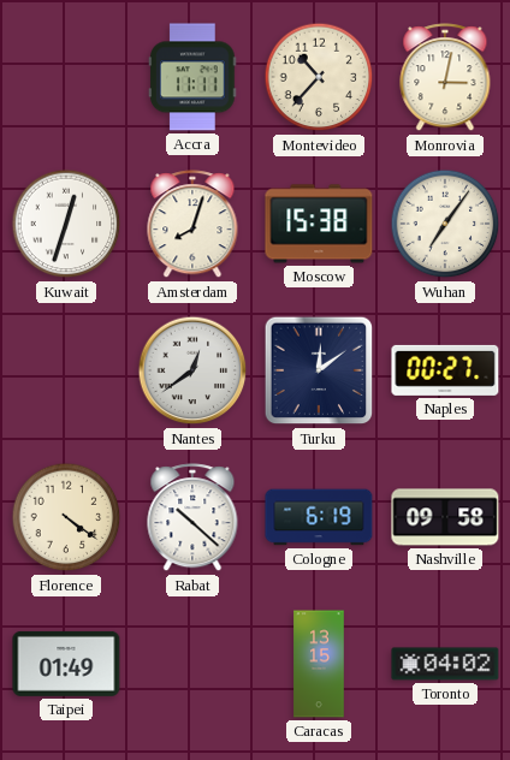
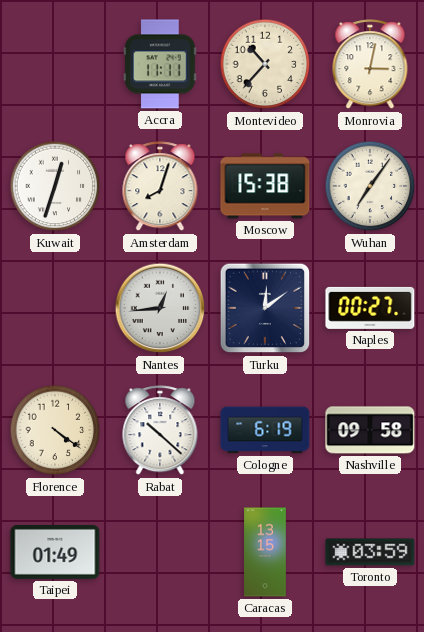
Nantes: 12:39 -> 12:44
Toronto: 04:02 -> 03:59
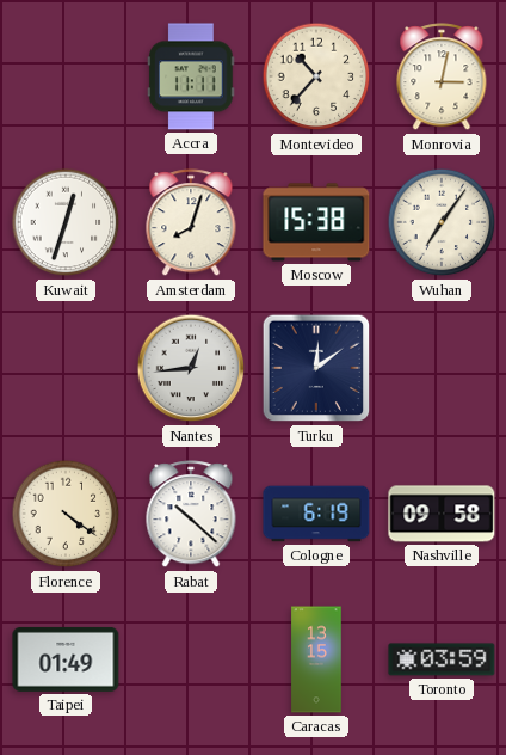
Naples: 00:27 -> none
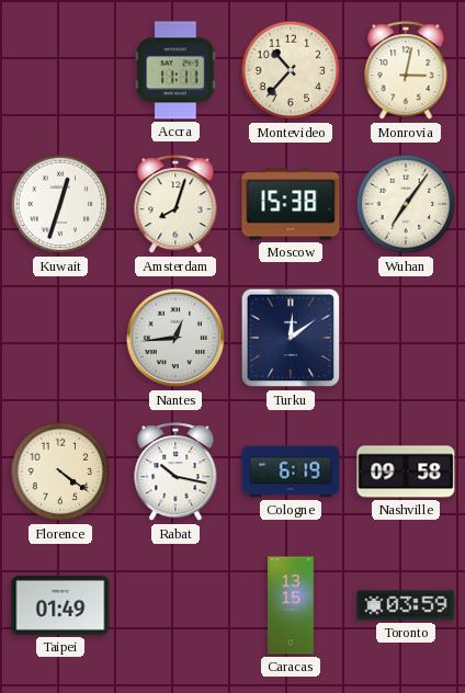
Rabat: 10:22 -> 10:17
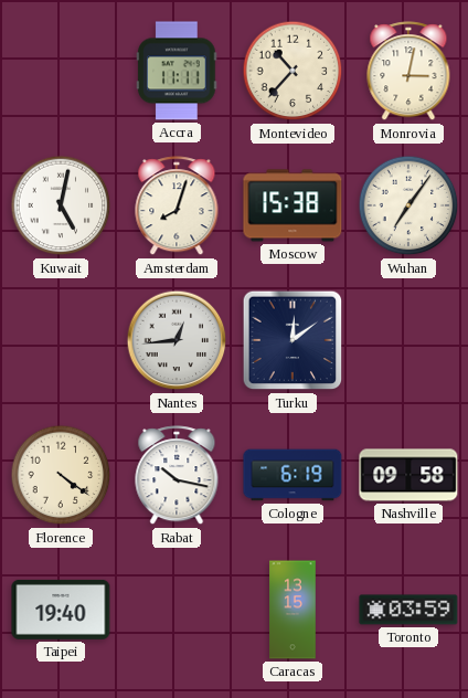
Kuwait: 12:33 -> 5:02
Taipei: 01:49 -> 19:40
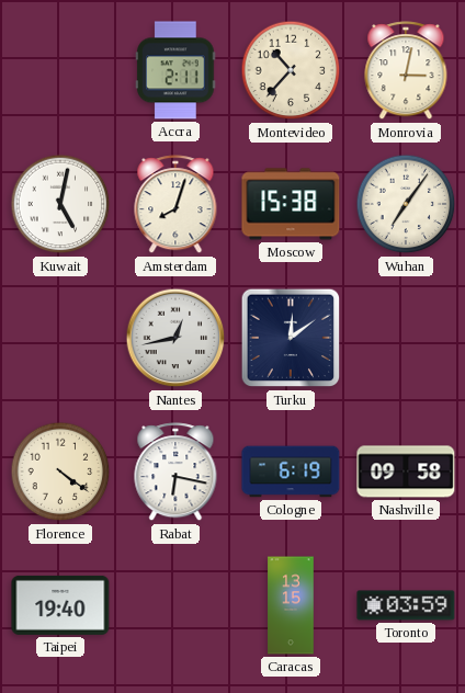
Accra: 11:11 -> 2:11
Nantes: 12:44 -> 12:43
Rabat: 10:17 -> 6:17
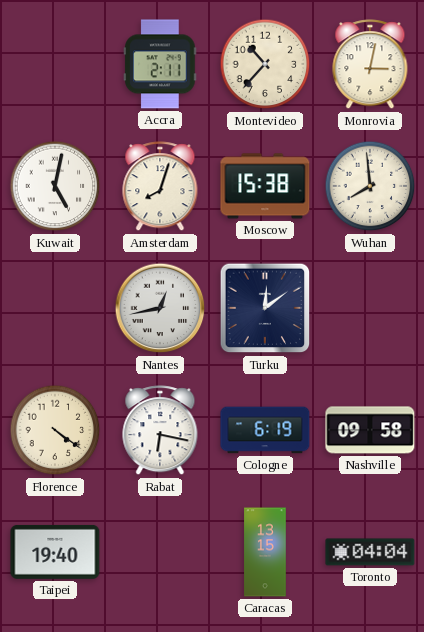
Wuhan: 7:06 -> 7:59
Toronto: 03:59 -> 04:04
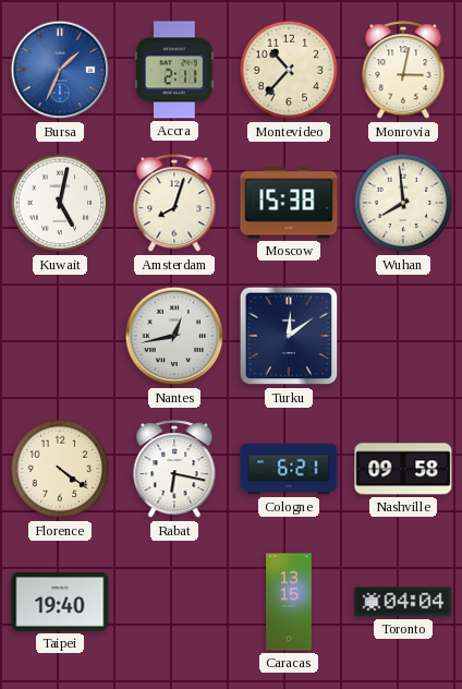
Bursa: none -> 1:34
Cologne: 6:19 -> 6:21
